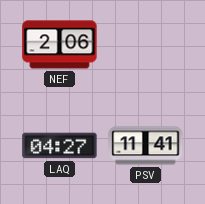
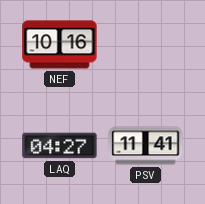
NEF: 2:06 -> 10:16
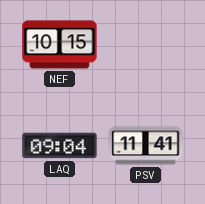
NEF: 10:16 -> 10:15
LAQ: 04:27 -> 09:04
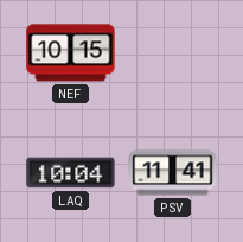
LAQ: 09:04 -> 10:04
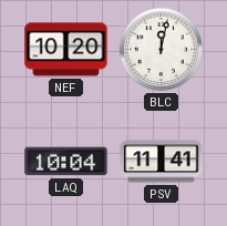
NEF: 10:15 -> 10:20
BLC: none -> 12:02
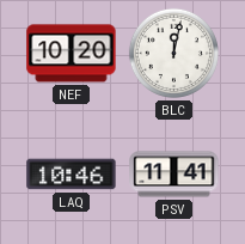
LAQ: 10:04 -> 10:46
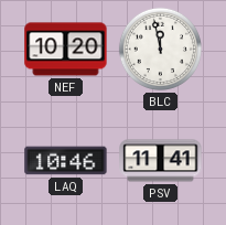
BLC: 12:02 -> 11:58
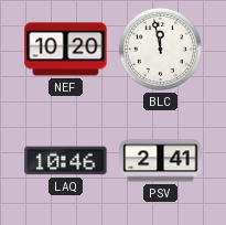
PSV: 11:41 -> 2:41
